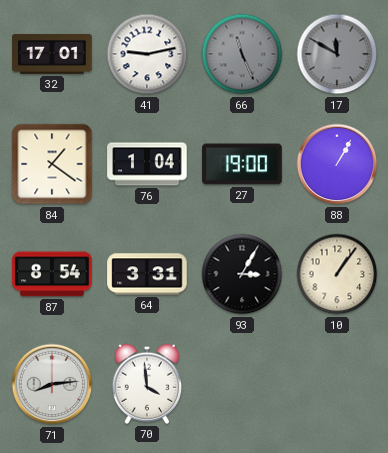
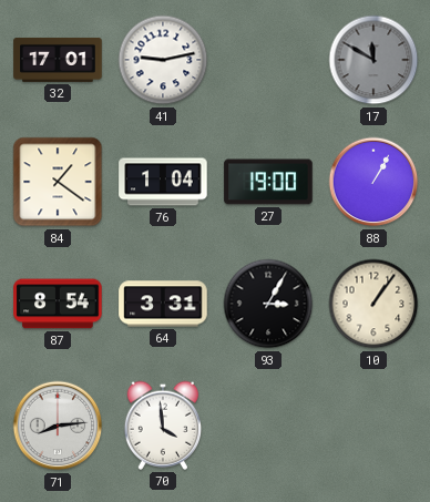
66: 11:26 -> none
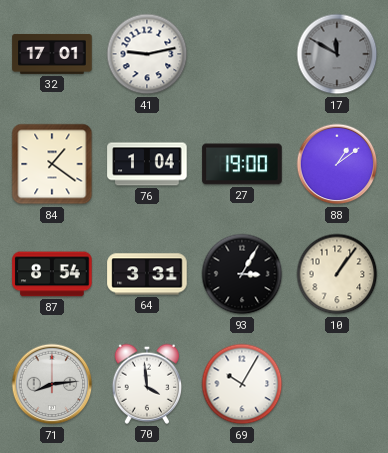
88: 1:05 -> 1:09
69: none -> 10:05
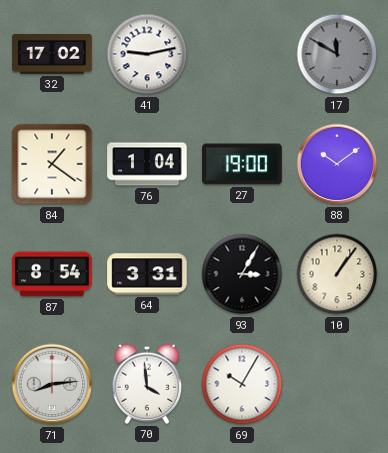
32: 17:01 -> 17:02
88: 1:09 -> 10:09
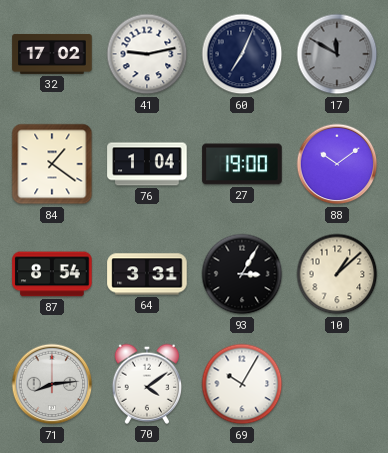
60: none -> 7:04
10: 1:06 -> 1:08
70: 3:59 -> 4:09
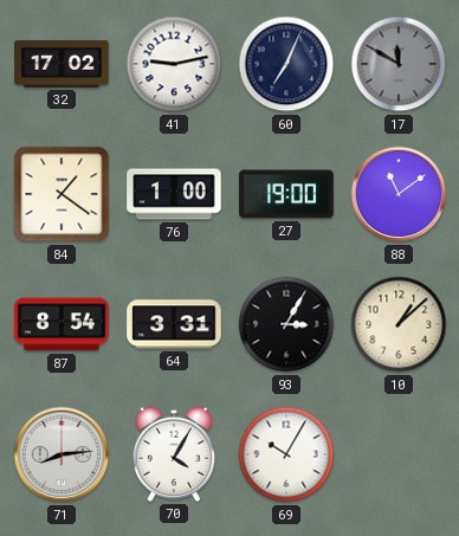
76: 1:04 -> 1:00
88: 10:09 -> 11:09
70: 4:09 -> 4:05
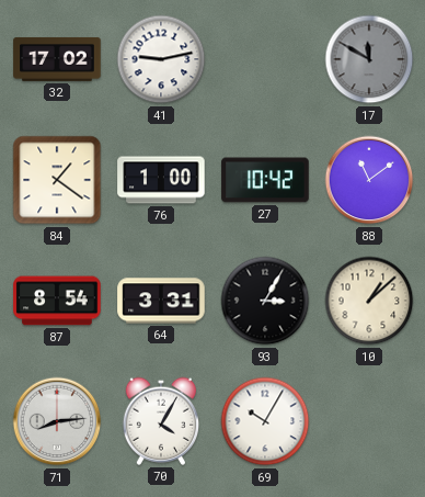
60: 7:04 -> none
27: 19:00 -> 10:42
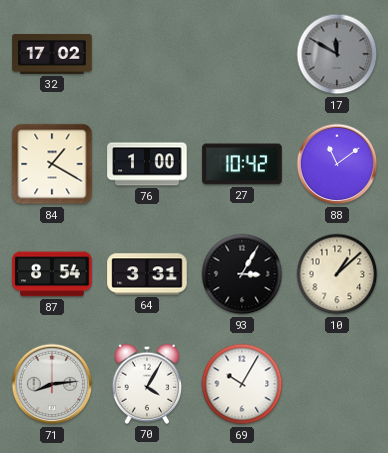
41: 9:13 -> none
84: 1:21 -> 1:20
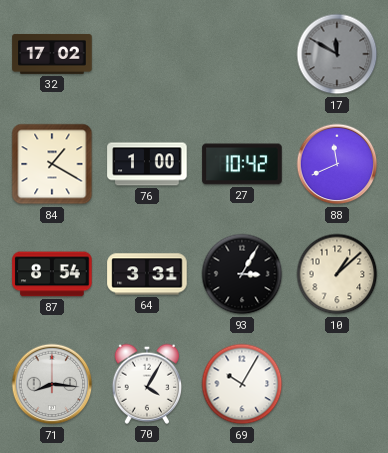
88: 11:09 -> 11:41
71: 8:14 -> 8:16
